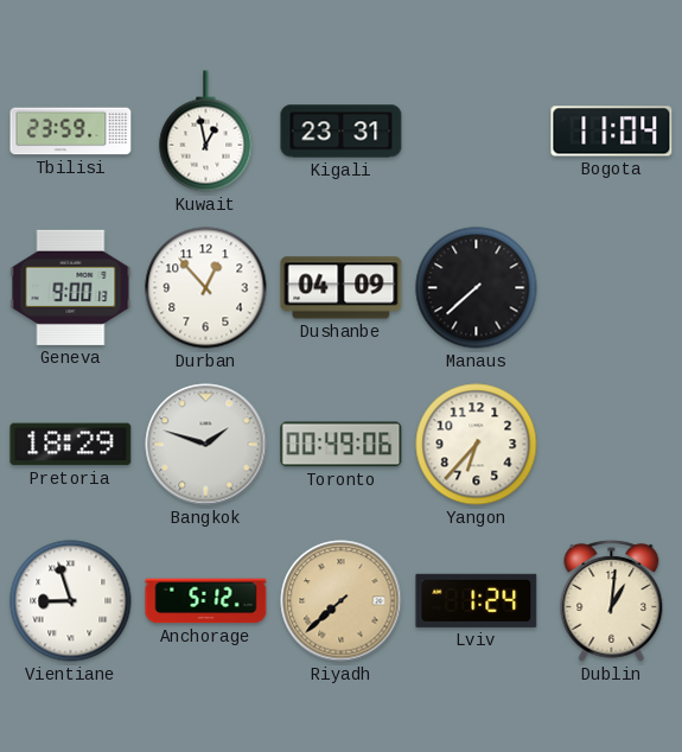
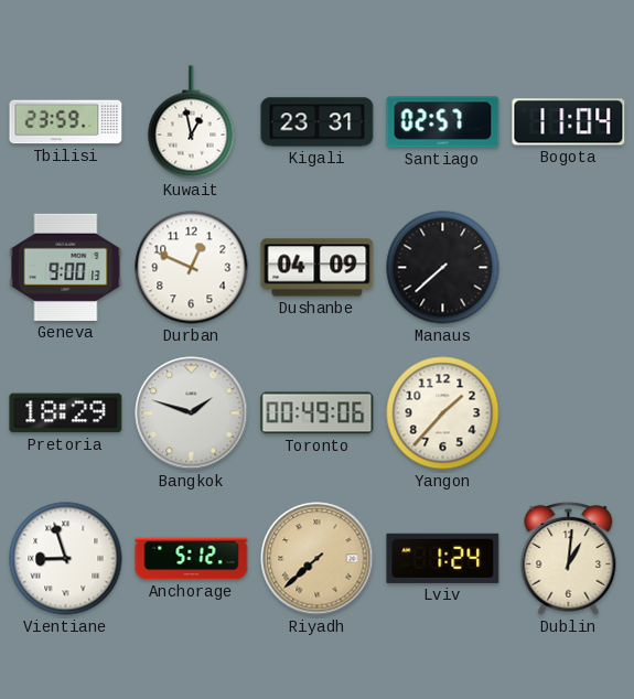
Santiago: none -> 02:57
Durban: 12:53 -> 12:49
Yangon: 6:37 -> 1:37
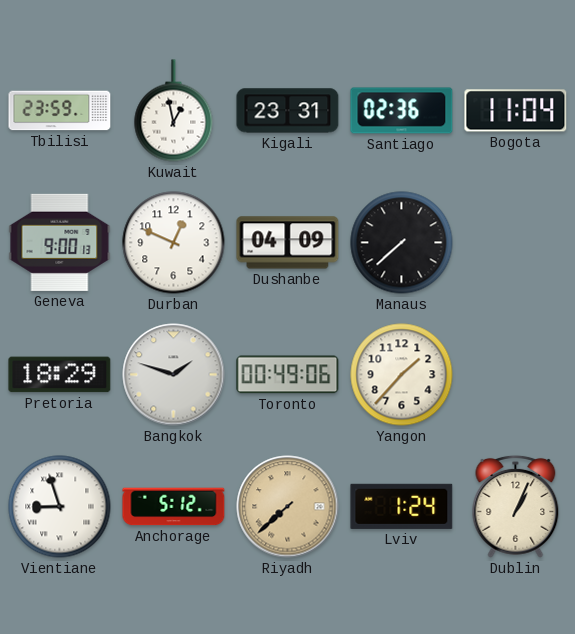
Santiago: 02:57 -> 02:36
Dublin: 1:01 -> 1:04
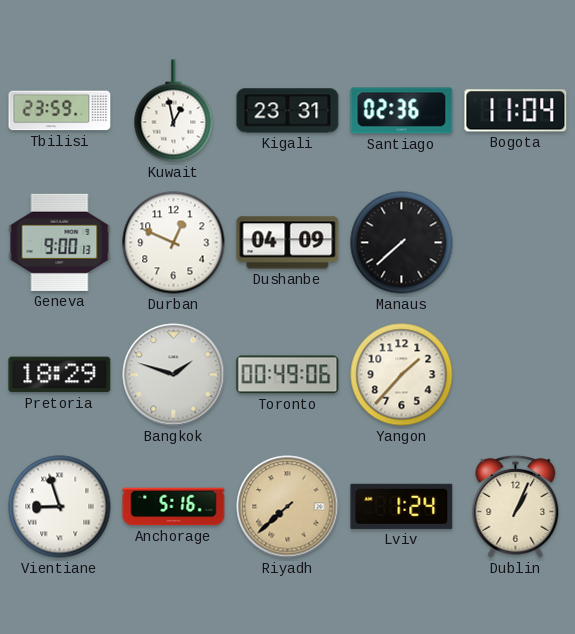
Anchorage: 5:12 -> 5:16
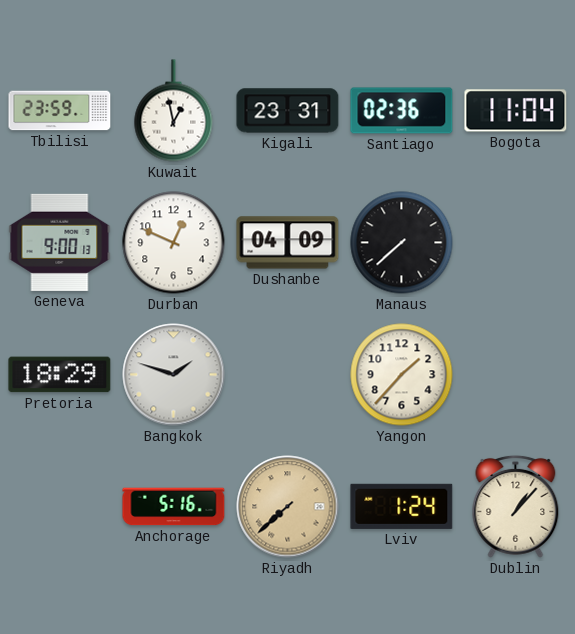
Toronto: 00:49 -> none
Vientiane: 8:57 -> none
Dublin: 1:04 -> 1:07
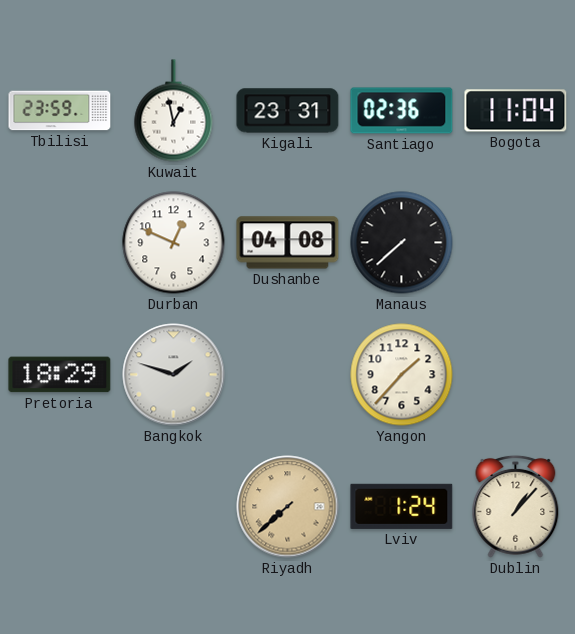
Geneva: 9:00 -> none
Dushanbe: 04:09 -> 04:08
Anchorage: 5:16 -> none
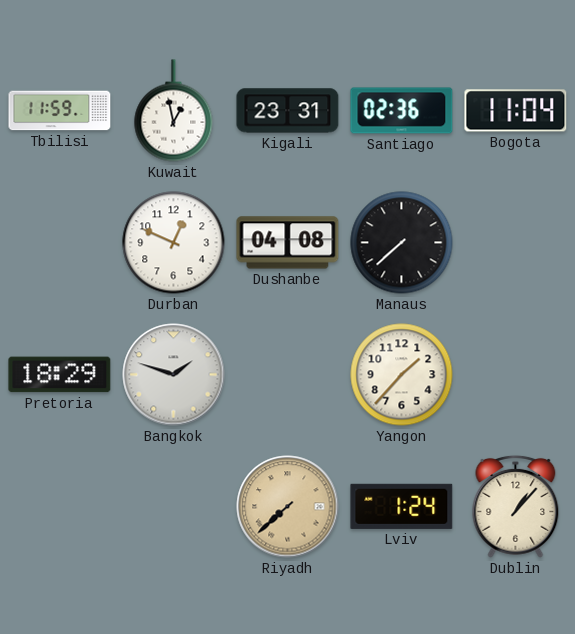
Tbilisi: 23:59 -> 11:59
